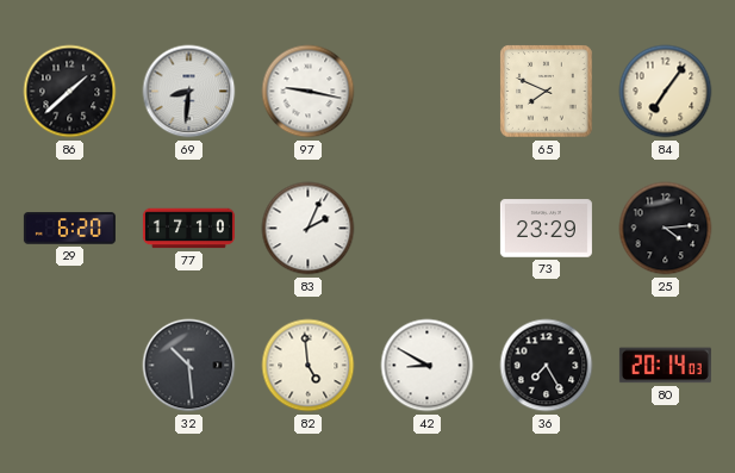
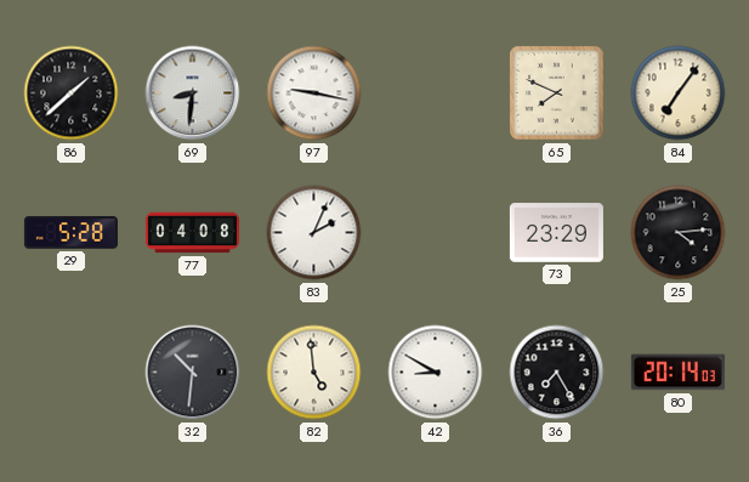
29: 6:20 -> 5:28
77: 17:10 -> 04:08
32: 10:29 -> 10:31
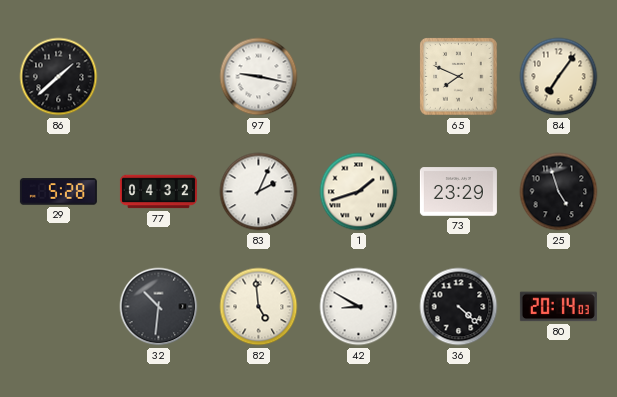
69: 8:31 -> none
77: 04:08 -> 04:32
1: none -> 1:42
25: 4:14 -> 4:57
36: 7:25 -> 4:22
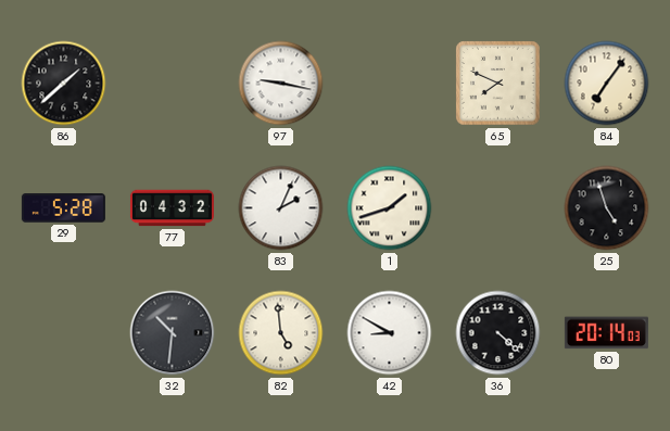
73: 23:29 -> none
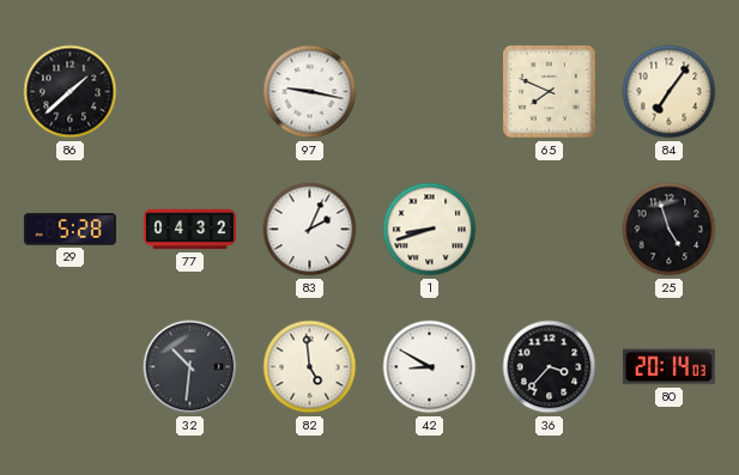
1: 1:42 -> 8:42
36: 4:22 -> 3:37
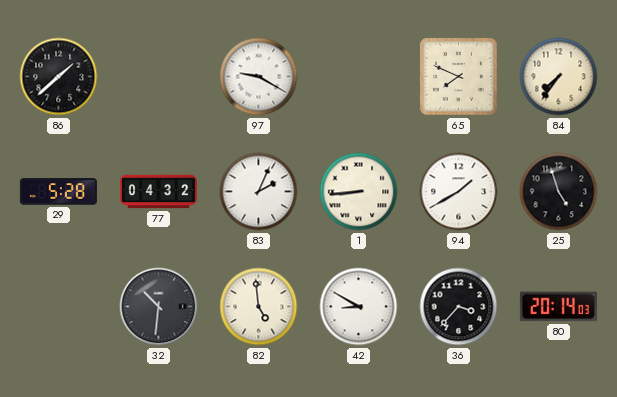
97: 9:17 -> 9:20
84: 7:06 -> 7:36
1: 8:42 -> 8:44
94: none -> 1:40
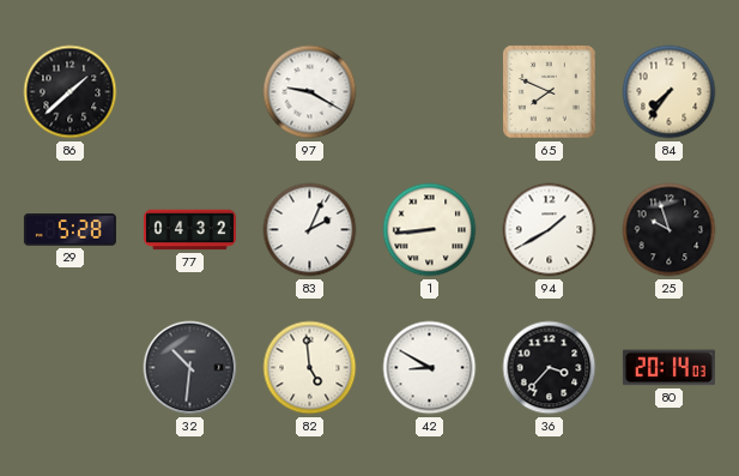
25: 4:57 -> 9:57
